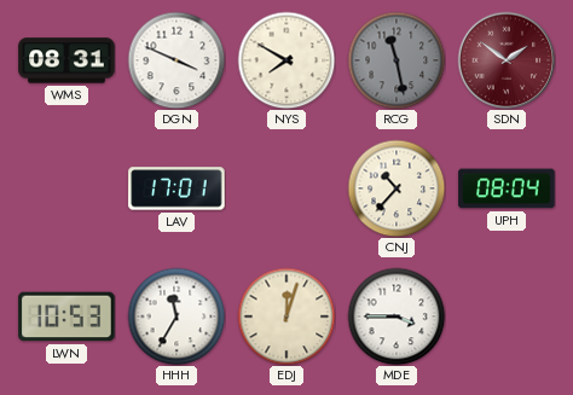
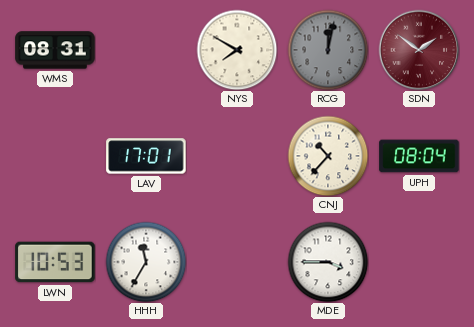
DGN: 3:49 -> none
RCG: 11:28 -> 12:02
EDJ: 12:03 -> none
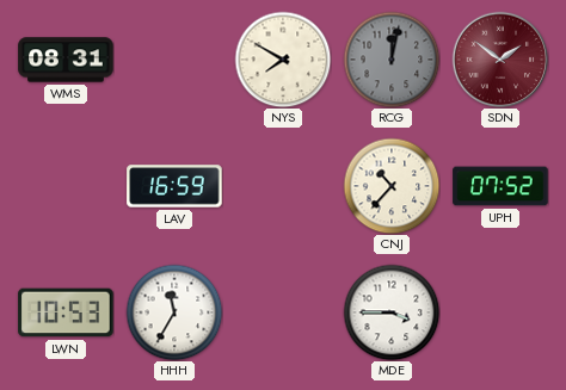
LAV: 17:01 -> 16:59
UPH: 08:04 -> 07:52
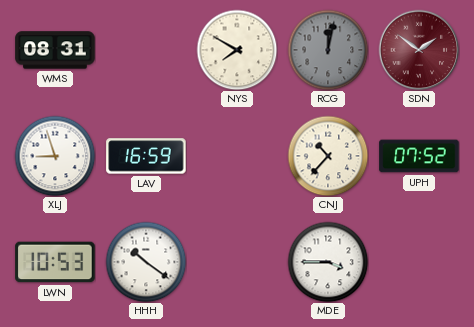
XLJ: none -> 8:57
HHH: 11:35 -> 10:21
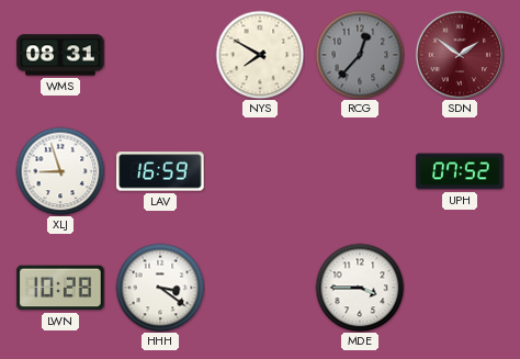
RCG: 12:02 -> 12:37
CNJ: 10:37 -> none
LWN: 10:53 -> 10:28
HHH: 10:21 -> 3:21
